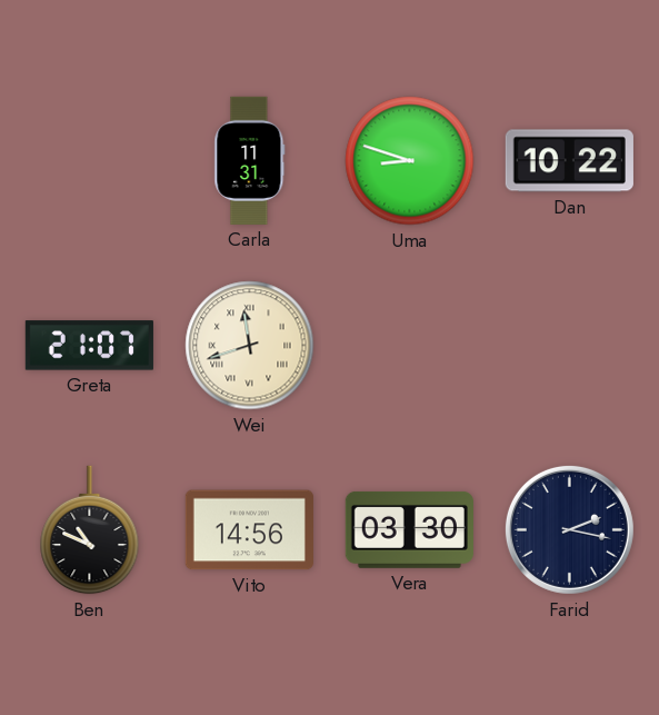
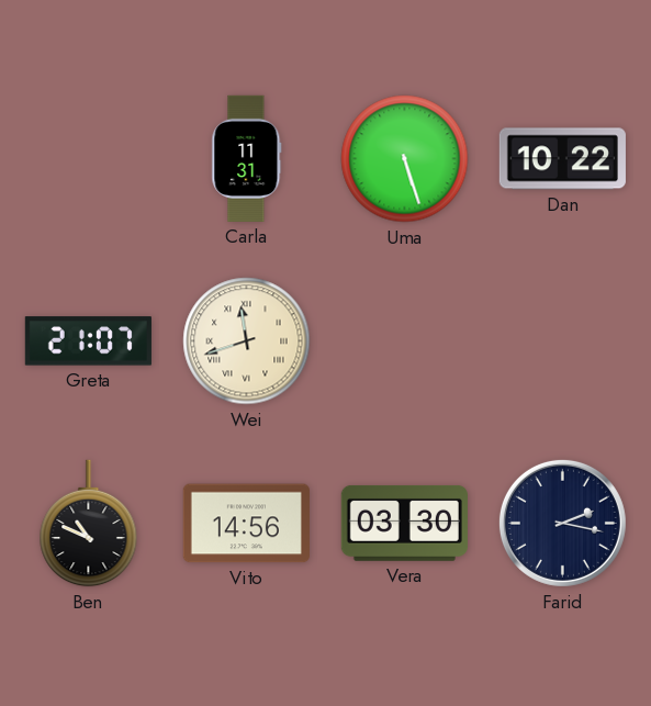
Uma: 8:48 -> 5:27
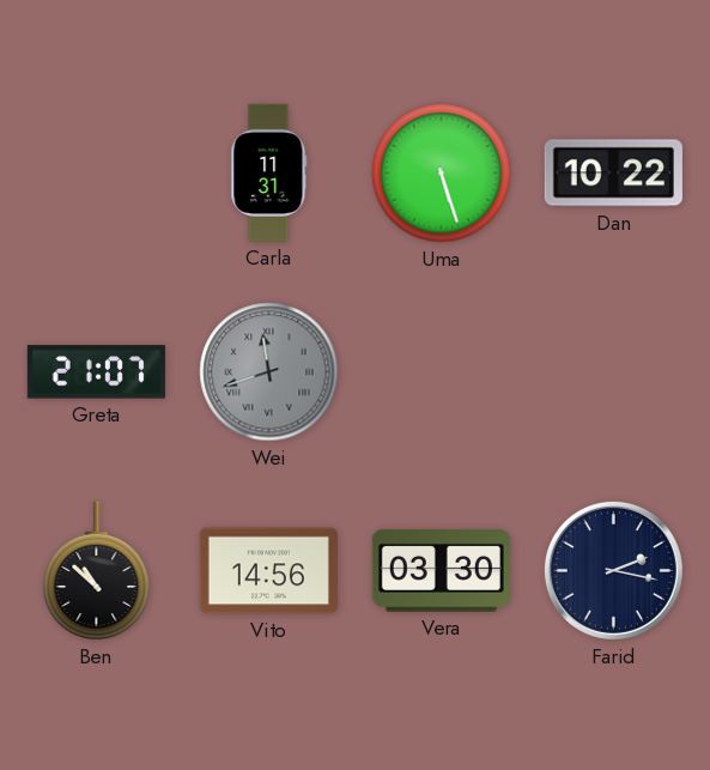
Wei dial: cream -> grey
Ben: 10:49 -> 10:52
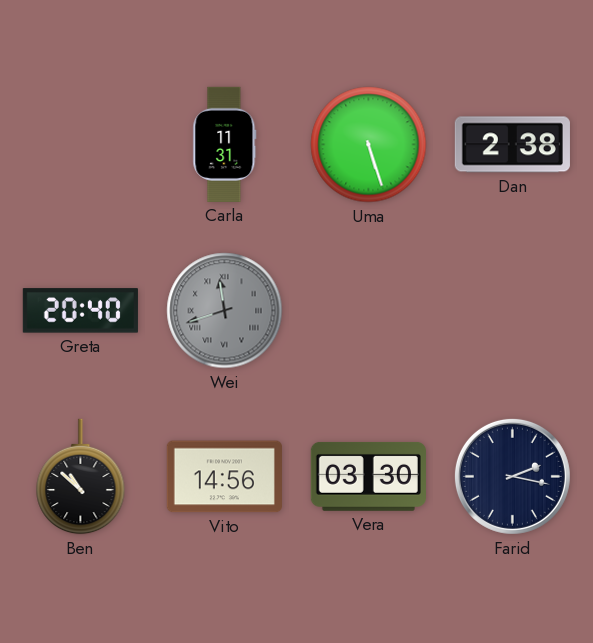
Dan: 10:22 -> 2:38
Greta: 21:07 -> 20:40
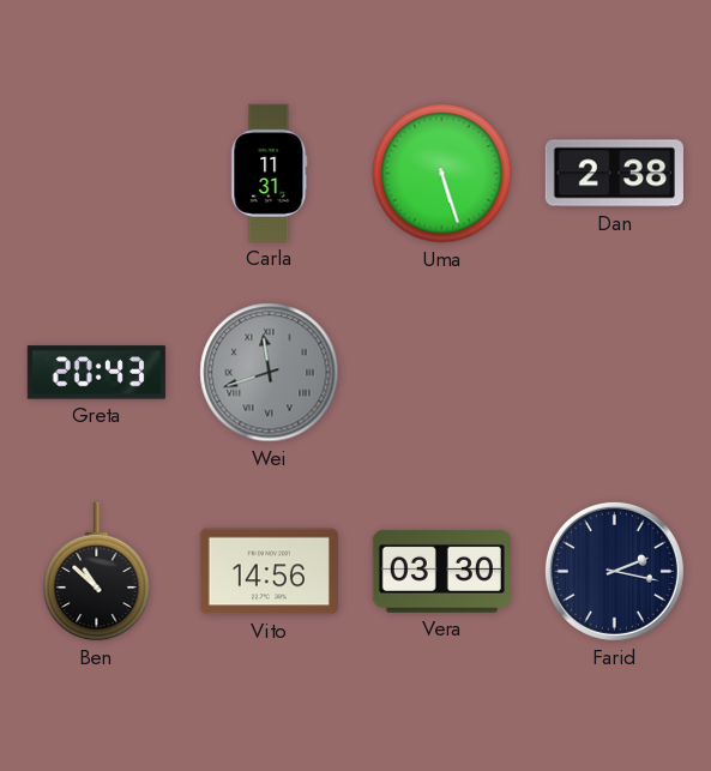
Greta: 20:40 -> 20:43
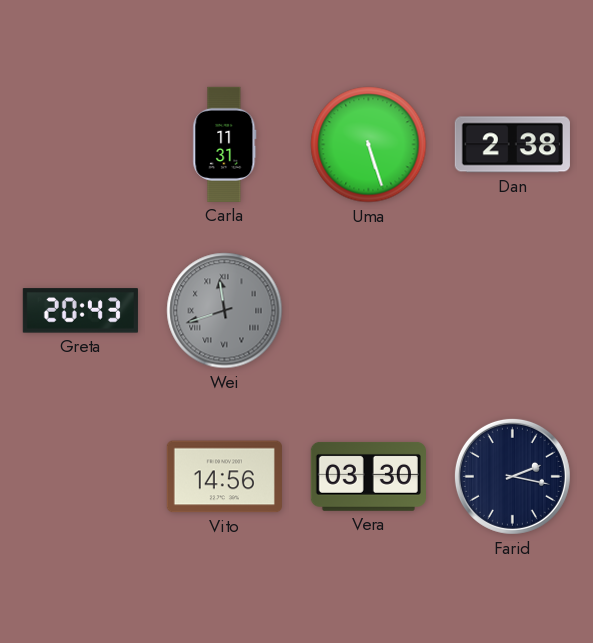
Ben: 10:52 -> none
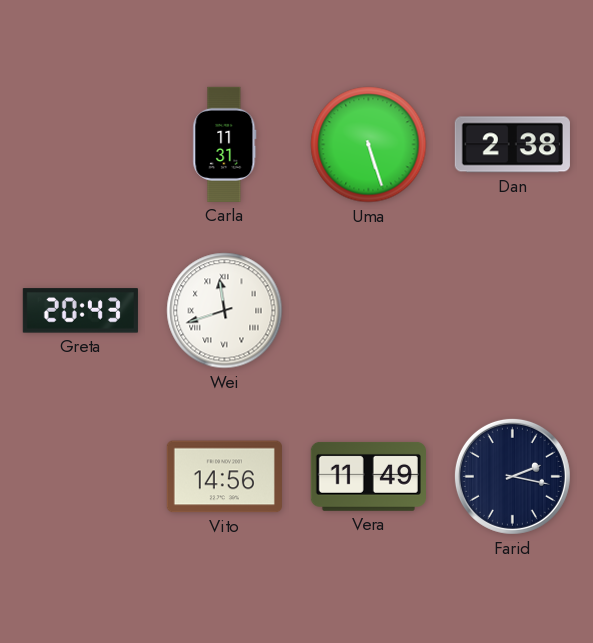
Wei dial: grey -> white
Vera: 03:30 -> 11:49
